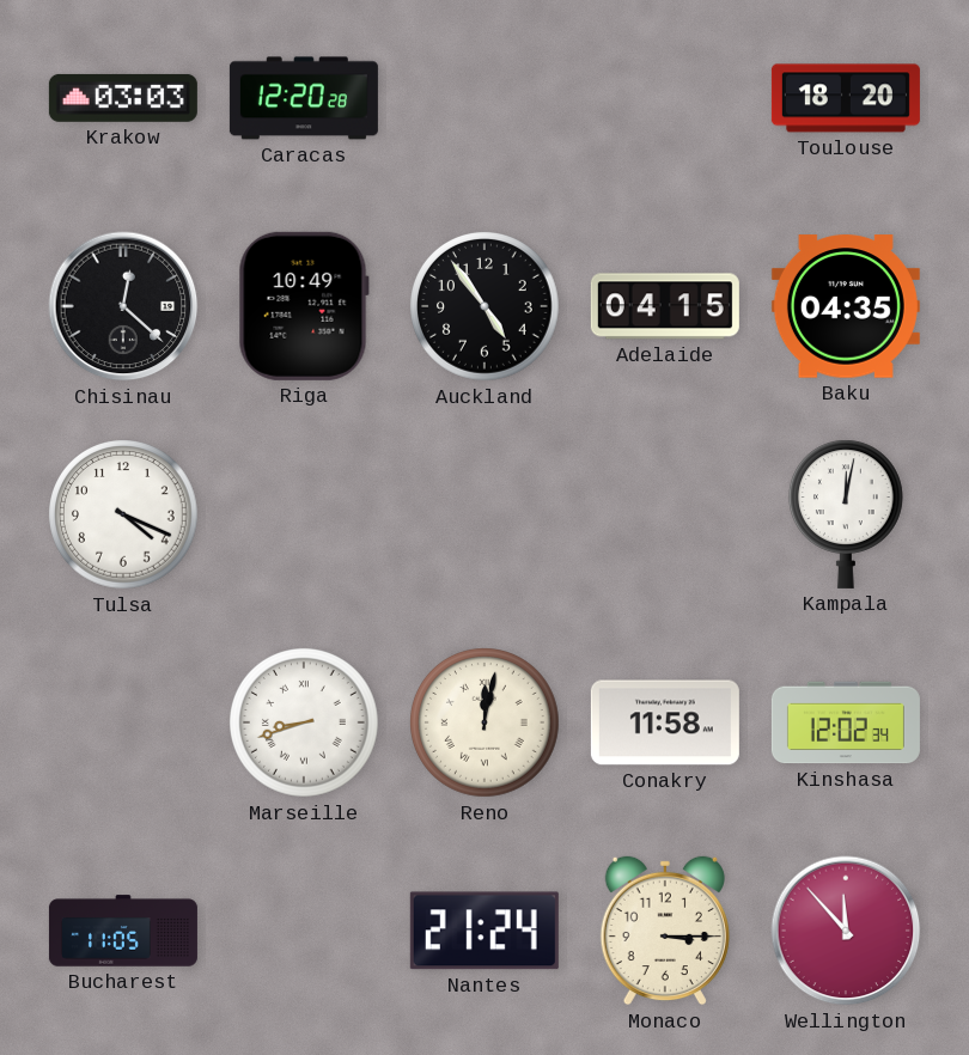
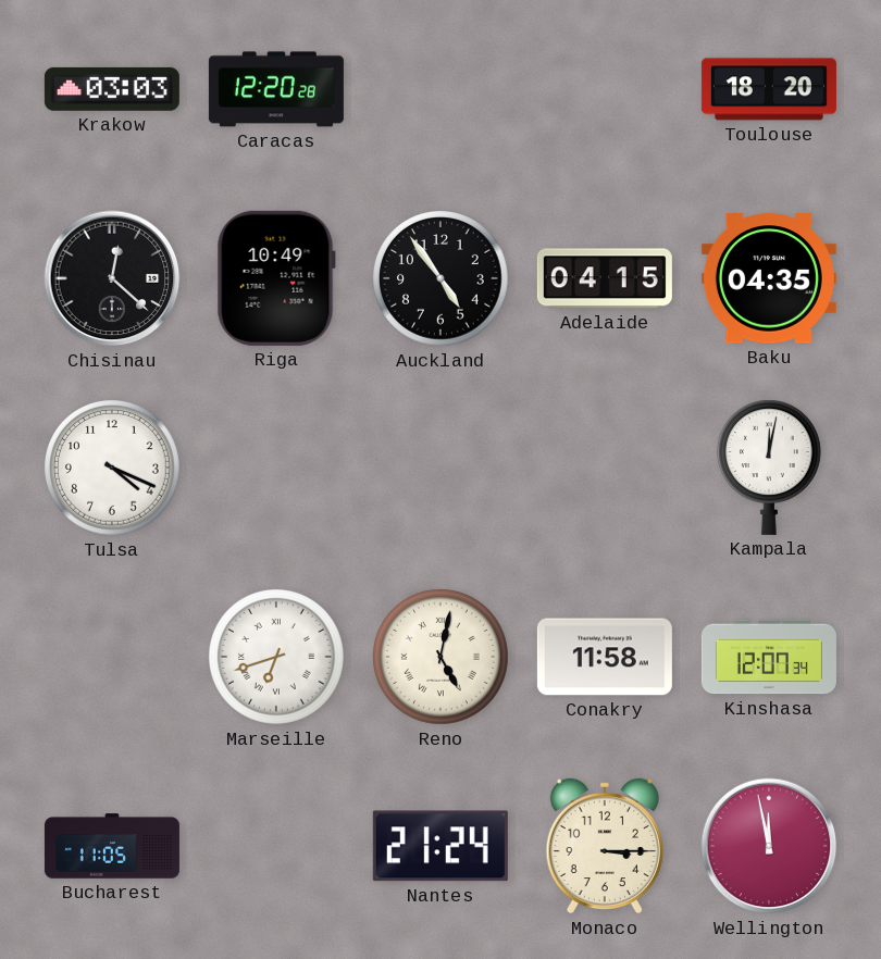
Marseille: 8:42 -> 6:42
Reno: 12:02 -> 5:02
Kinshasa: 12:02 -> 12:07
Wellington: 11:53 -> 11:58
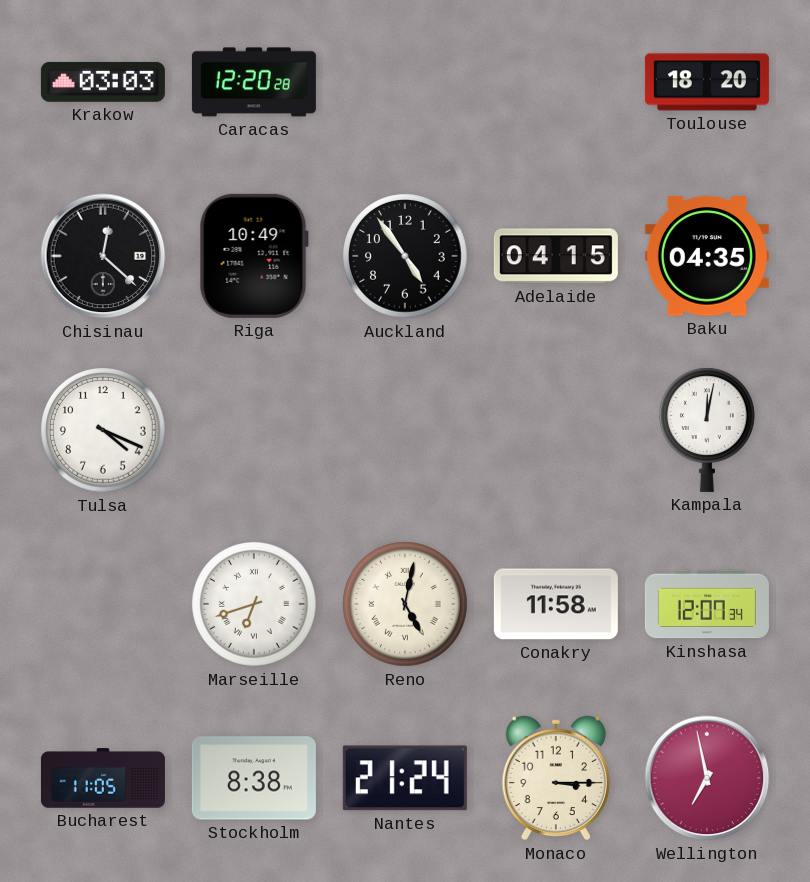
Stockholm: none -> 8:38
Wellington: 11:58 -> 6:58
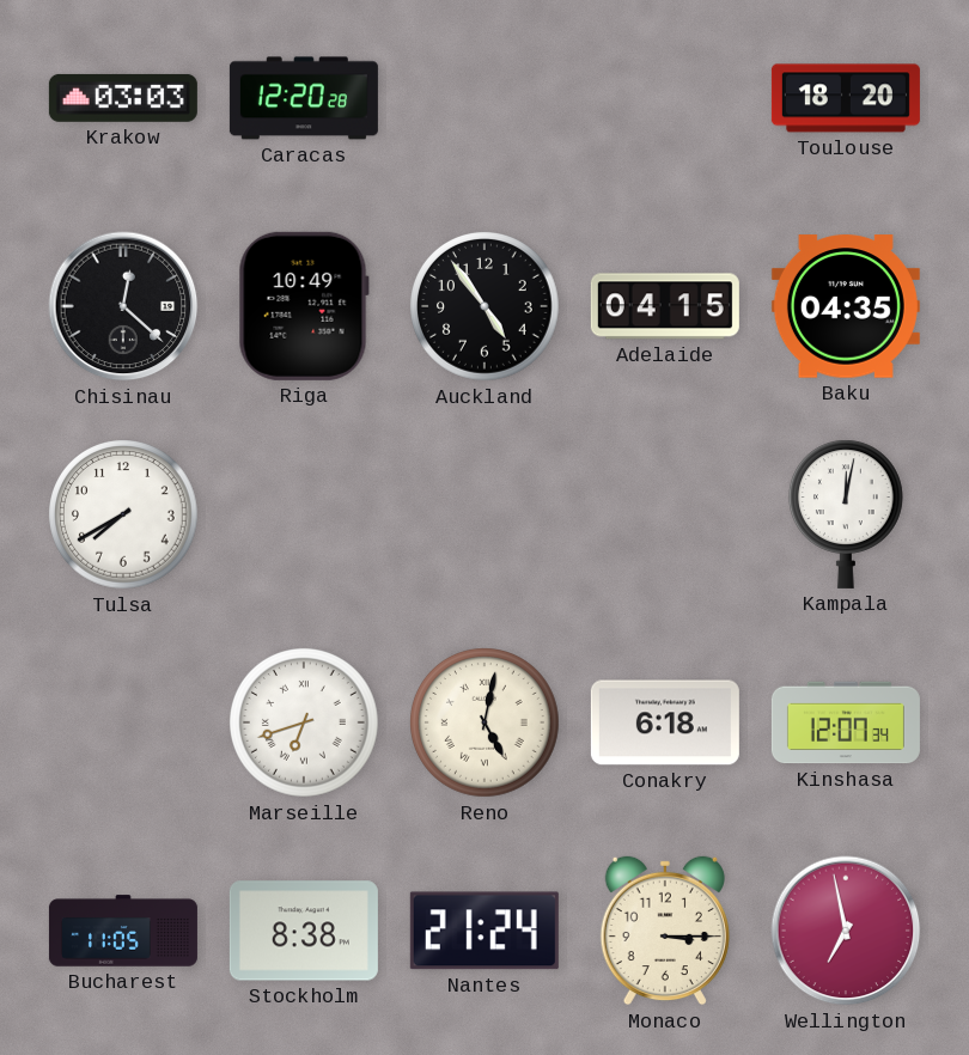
Tulsa: 4:19 -> 7:40
Conakry: 11:58 -> 6:18
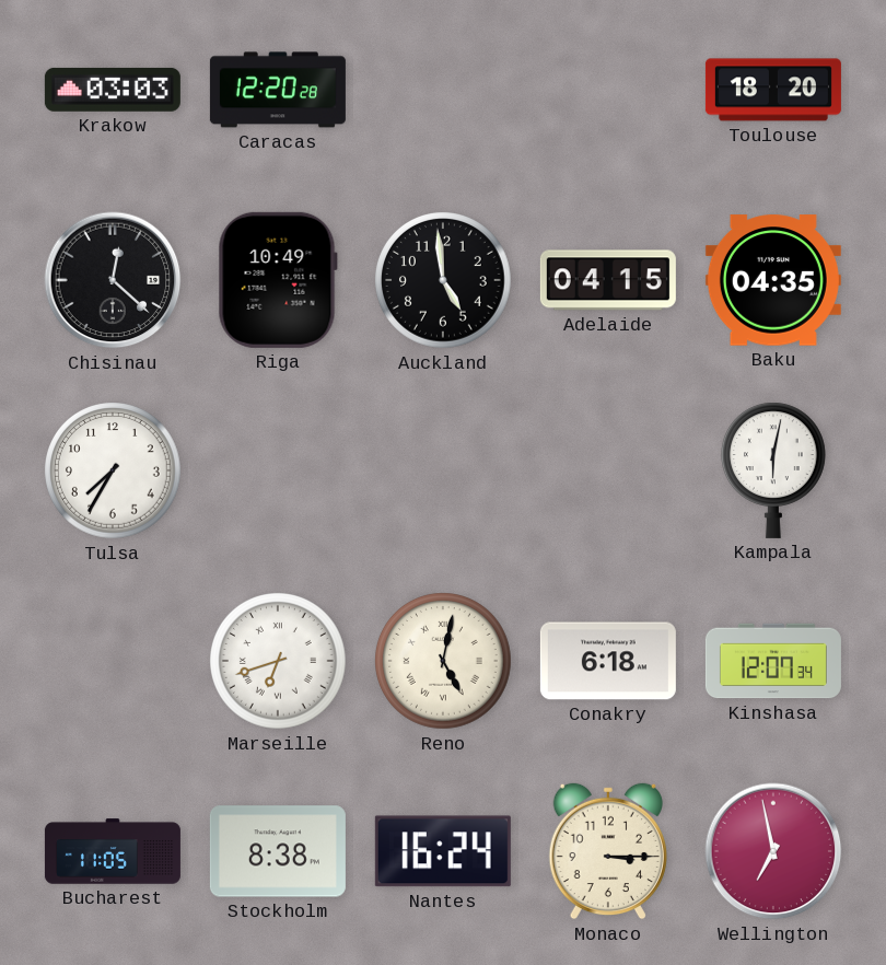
Auckland: 4:54 -> 4:59
Tulsa: 7:40 -> 7:35
Kampala: 12:02 -> 6:02
Nantes: 21:24 -> 16:24
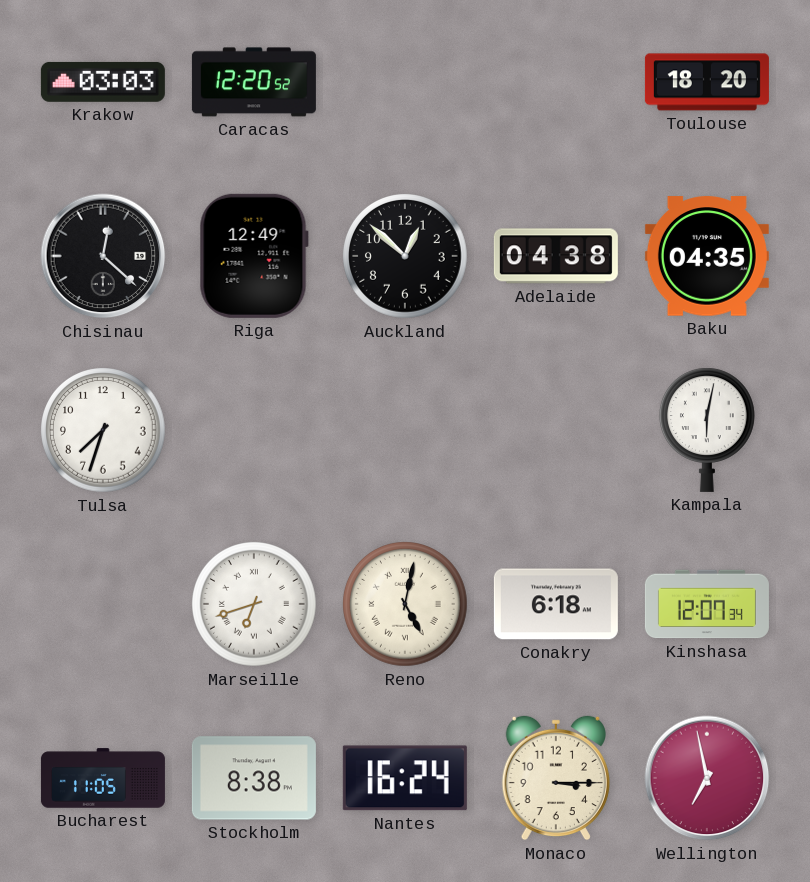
Caracas: 12:20:28 -> 12:20:52
Riga: 10:49 -> 12:49
Auckland: 4:59 -> 12:52
Adelaide: 04:15 -> 04:38
Tulsa: 7:35 -> 7:33
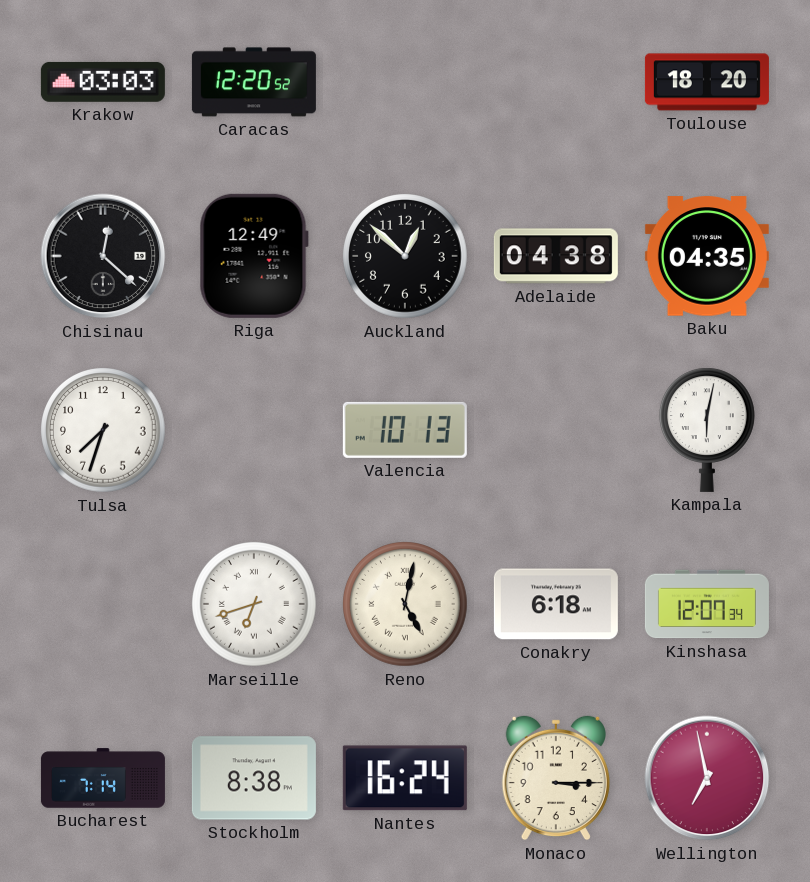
Valencia: none -> 10:13
Bucharest: 11:05 -> 7:14
